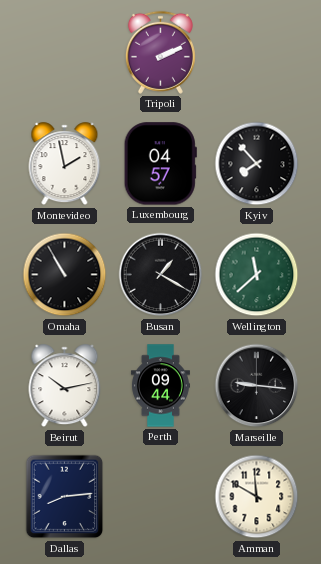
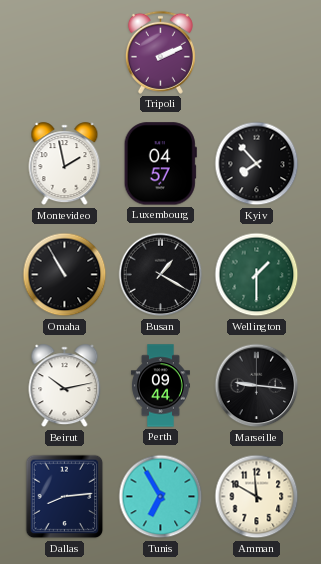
Wellington: 11:38 -> 1:30
Tunis: none -> 6:55
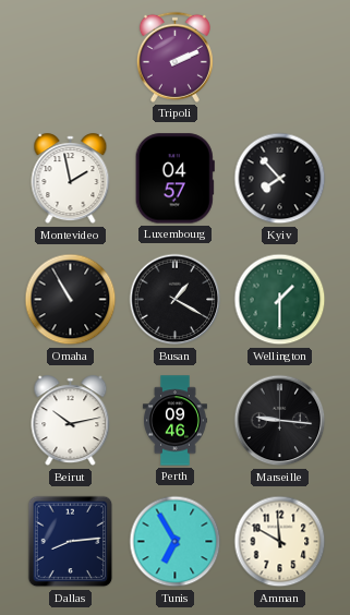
Perth: 09:44 -> 09:46
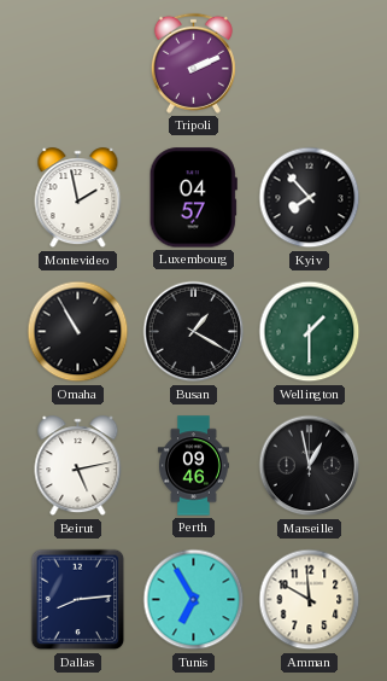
Beirut: 10:13 -> 5:13
Marseille: 9:16 -> 12:58
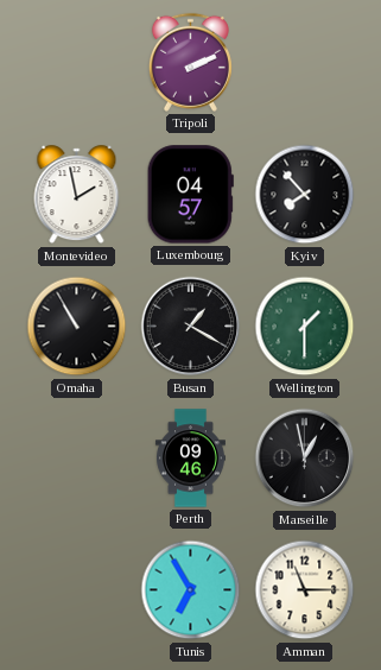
Beirut: 5:13 -> none
Dallas: 8:14 -> none
Amman: 11:50 -> 11:15
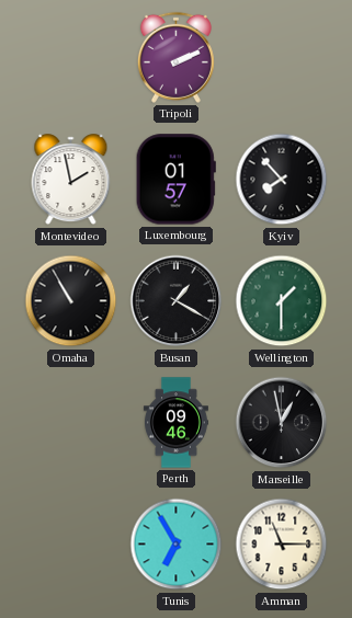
Luxembourg: 04:57 -> 01:57
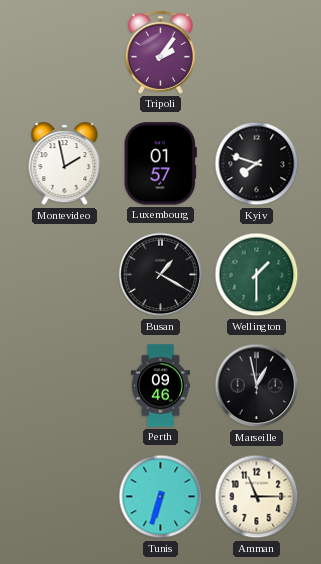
Tripoli: 2:11 -> 2:06
Kyiv: 7:53 -> 7:48
Omaha: 10:55 -> none
Tunis: 6:55 -> 6:33
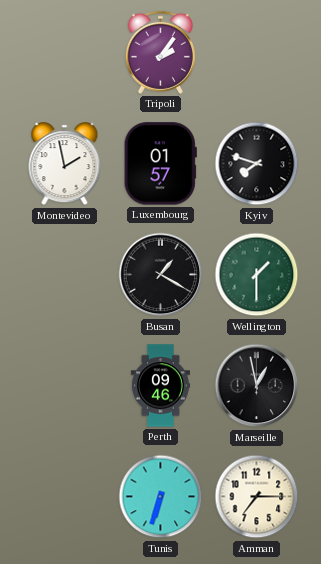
Amman: 11:15 -> 7:15
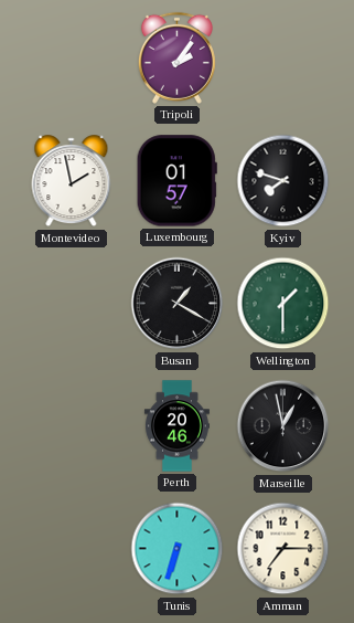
Perth: 09:46 -> 20:46
